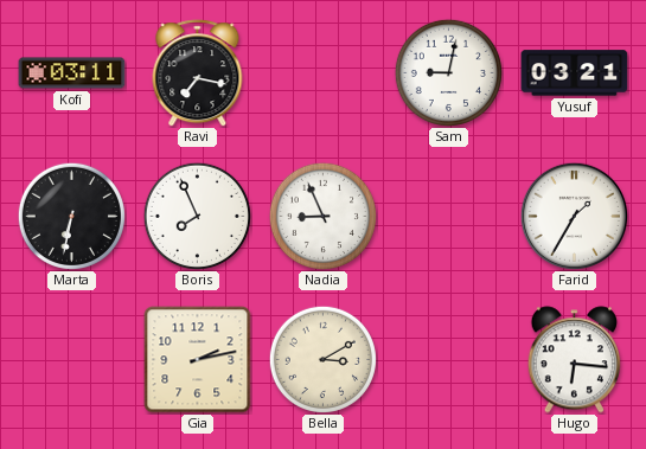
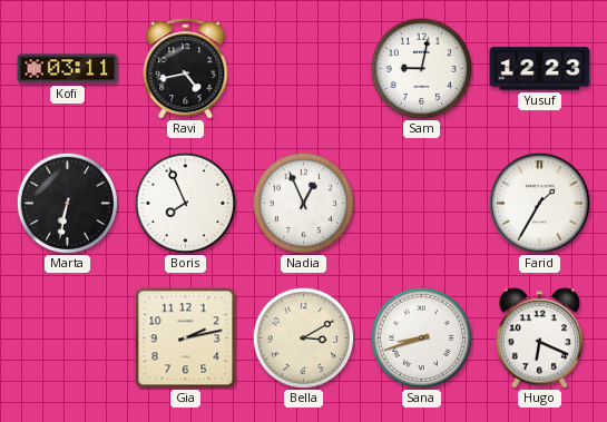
Ravi: 7:17 -> 4:43
Yusuf: 03:21 -> 12:23
Nadia: 8:56 -> 12:56
Sana: none -> 8:42
Hugo: 6:16 -> 6:19
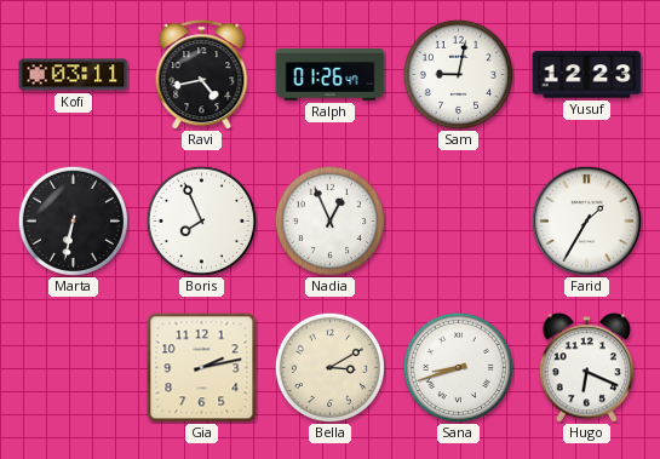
Ralph: none -> 01:26
